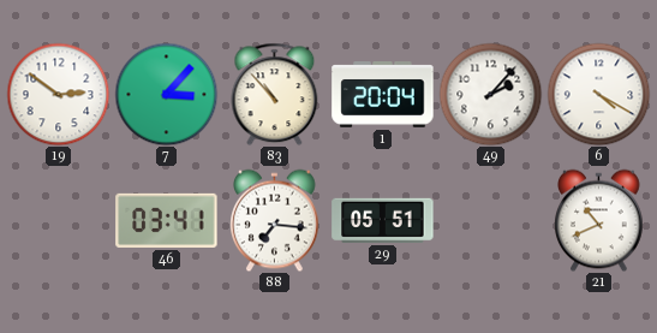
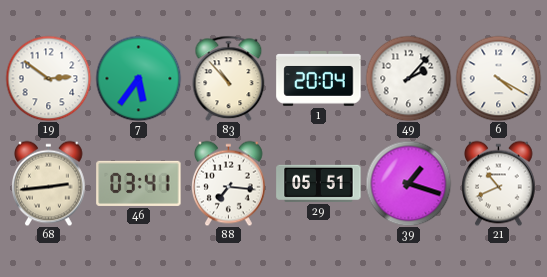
7: 3:07 -> 5:36
68: none -> 2:44
39: none -> 1:18
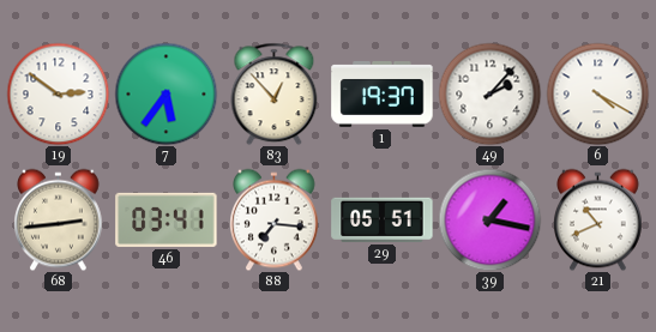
83: 10:53 -> 12:53
1: 20:04 -> 19:37
39: 1:18 -> 1:17
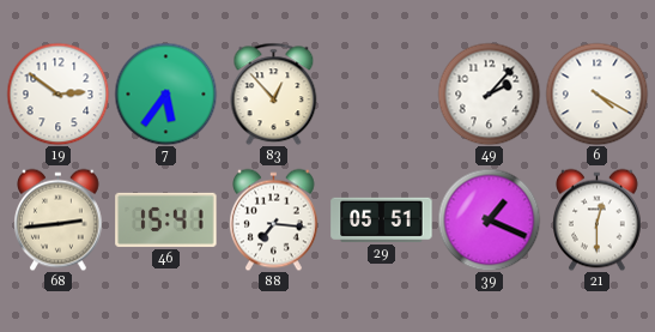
1: 19:37 -> none
46: 03:41 -> 15:41
39: 1:17 -> 1:19
21: 10:41 -> 12:30
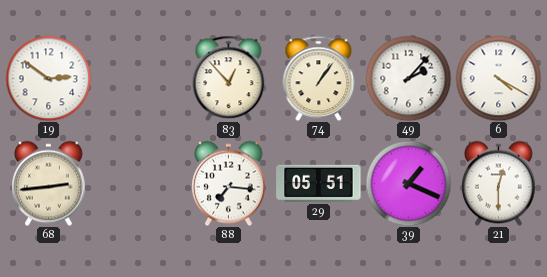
7: 5:36 -> none
74: none -> 1:06
46: 15:41 -> none
